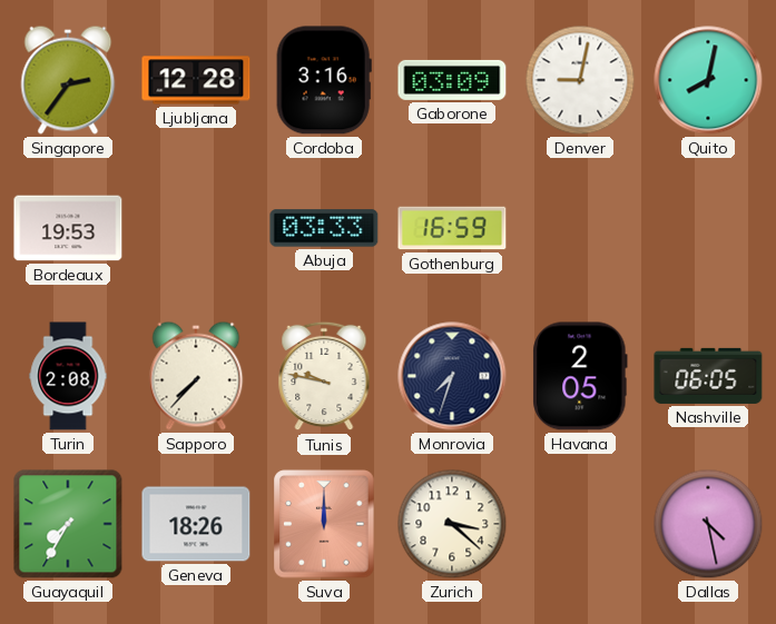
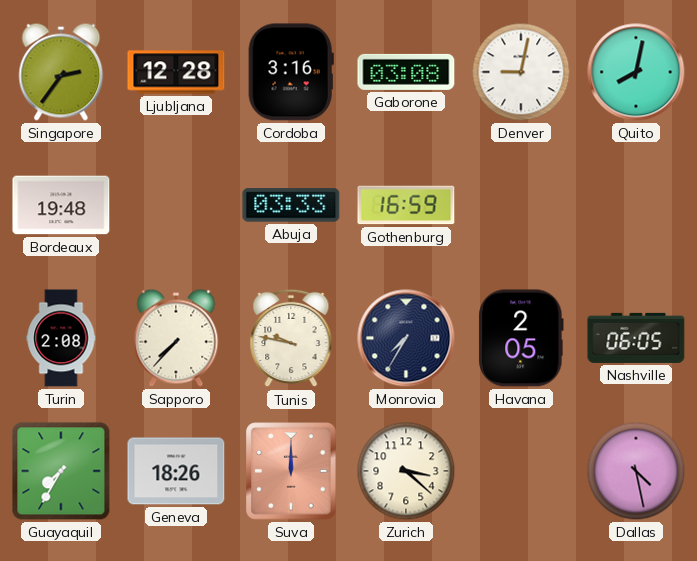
Gaborone: 03:09 -> 03:08
Bordeaux: 19:53 -> 19:48
Monrovia: 7:33 -> 7:35
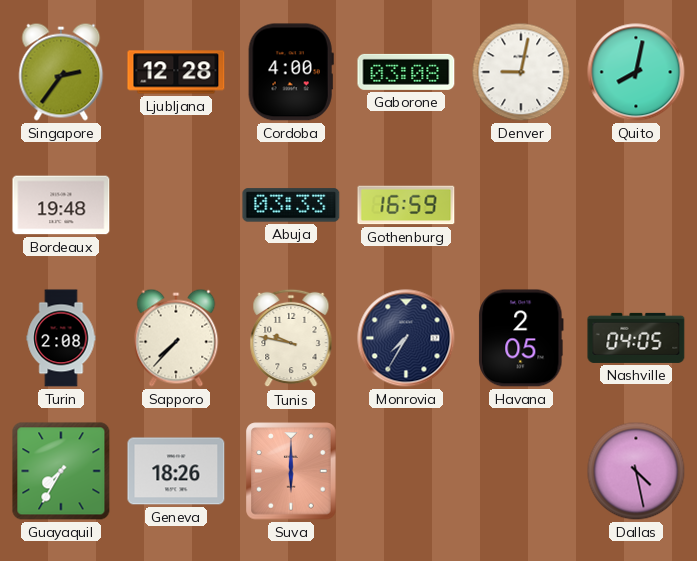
Cordoba: 3:16 -> 4:00
Nashville: 06:05 -> 04:05
Suva: 12:00 -> 6:00
Zurich: 3:22 -> none
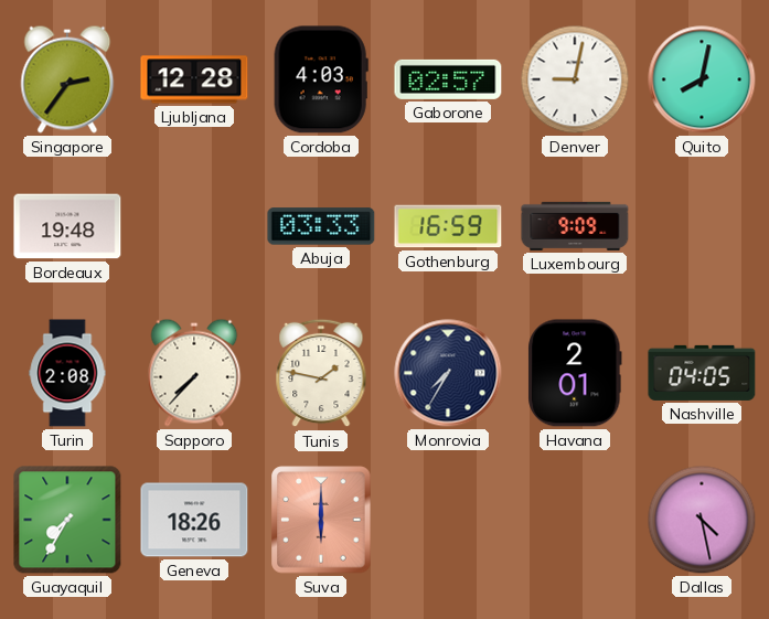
Cordoba: 4:00 -> 4:03
Gaborone: 03:08 -> 02:57
Luxembourg: none -> 9:09
Tunis: 9:47 -> 1:47
Havana: 2:05 -> 2:01
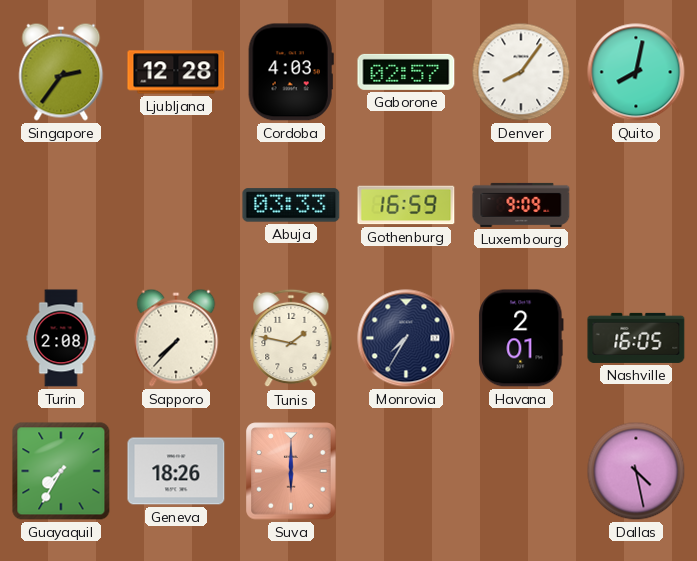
Denver: 9:02 -> 8:06
Bordeaux: 19:48 -> none
Nashville: 04:05 -> 16:05
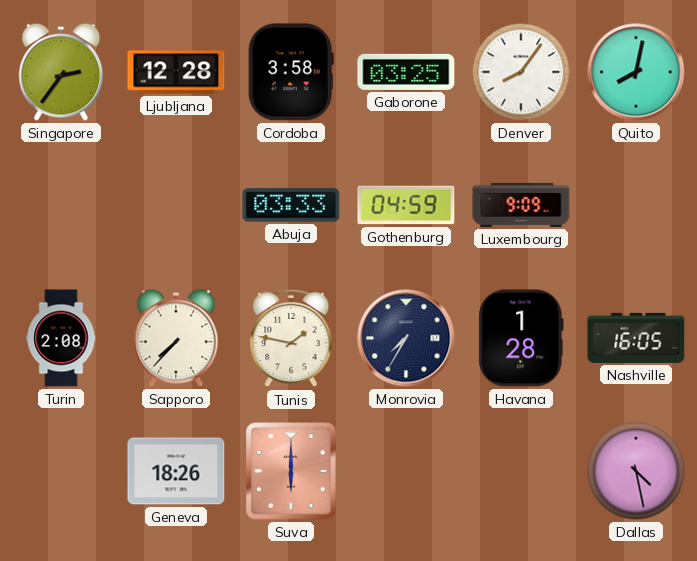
Cordoba: 4:03 -> 3:58
Gaborone: 02:57 -> 03:25
Gothenburg: 16:59 -> 04:59
Havana: 2:01 -> 1:28
Guayaquil: 7:35 -> none
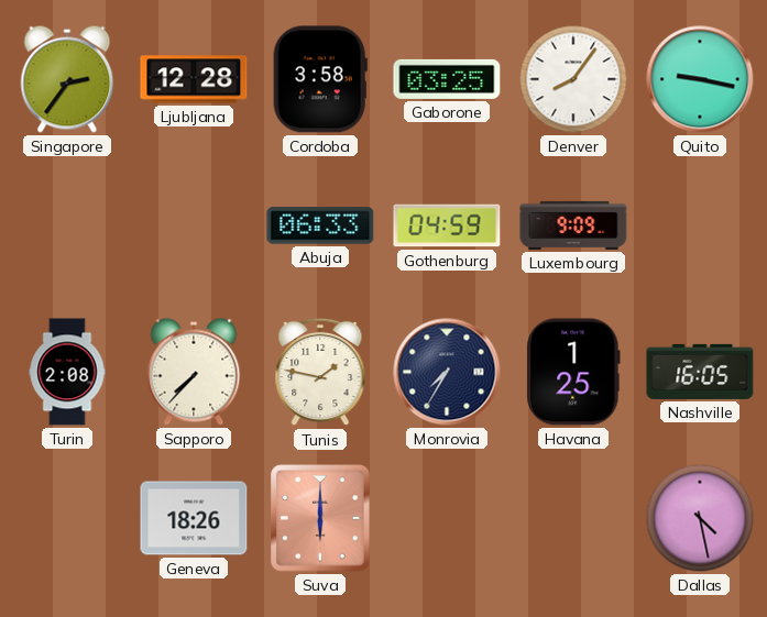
Quito: 8:02 -> 9:17
Abuja: 03:33 -> 06:33
Havana: 1:28 -> 1:25
